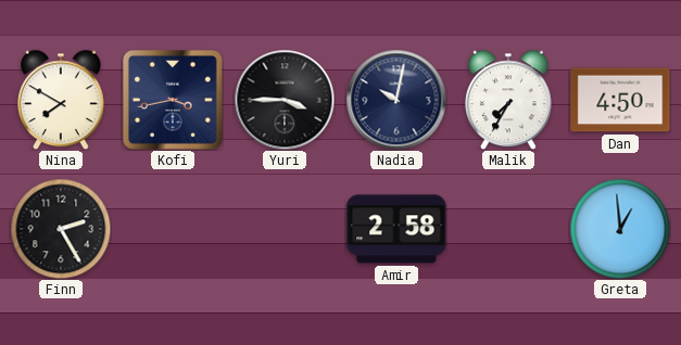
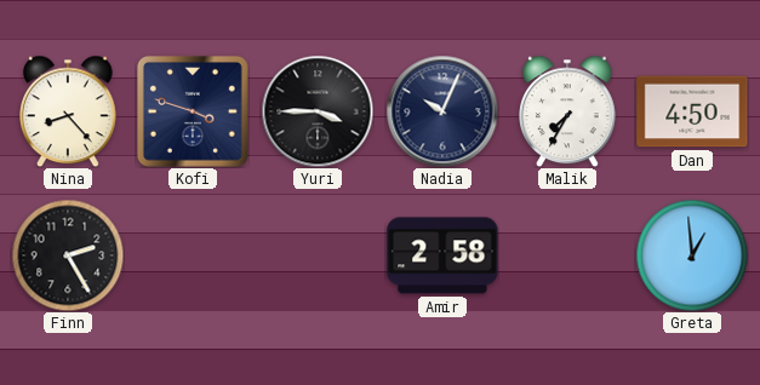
Nina: 7:50 -> 8:23
Kofi: 3:43 -> 3:48
Nadia: 10:02 -> 10:04
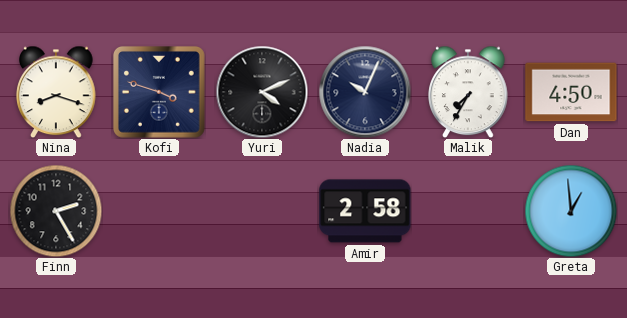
Nina: 8:23 -> 8:18
Yuri: 3:45 -> 4:11
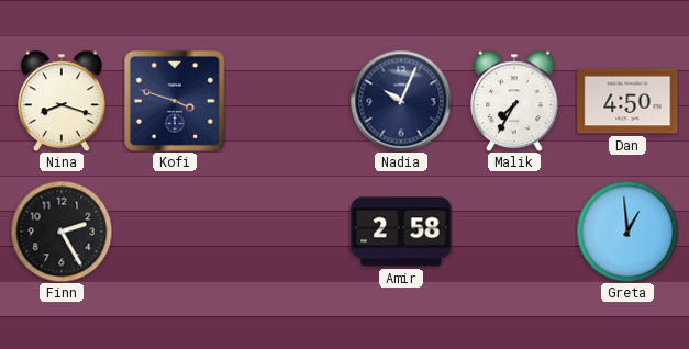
Yuri: 4:11 -> none
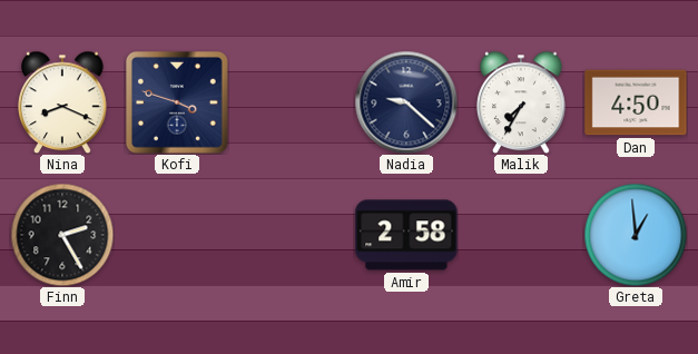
Nina: 8:18 -> 8:19
Nadia: 10:04 -> 9:22
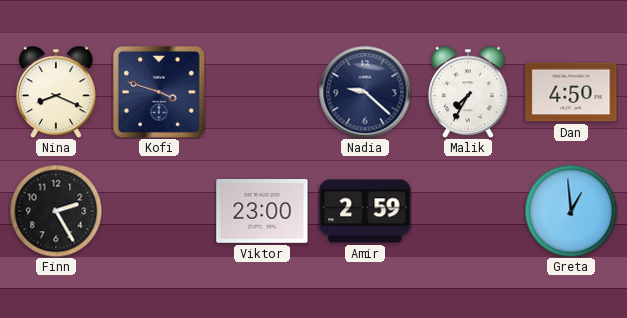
Viktor: none -> 23:00
Amir: 2:58 -> 2:59
